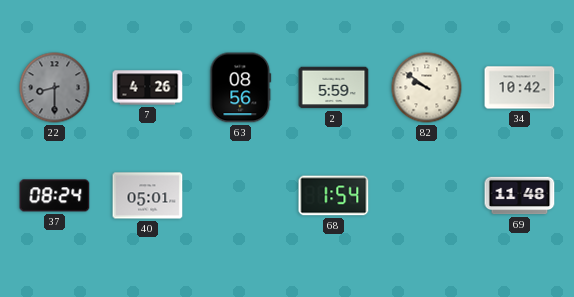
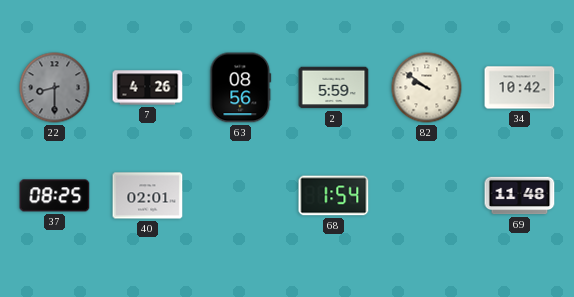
37: 08:24 -> 08:25
40: 05:01 -> 02:01
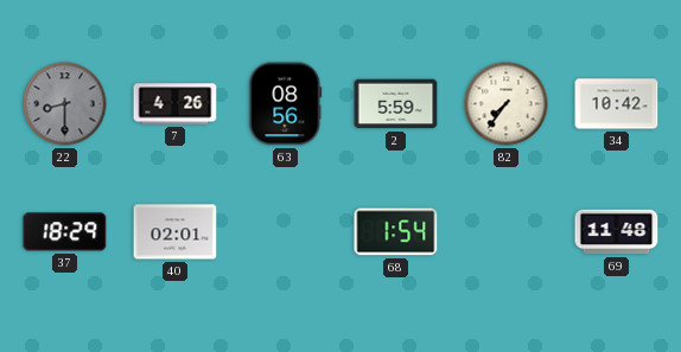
82: 9:51 -> 7:36
37: 08:25 -> 18:29
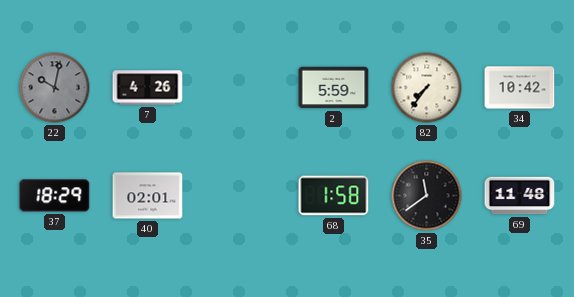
22: 8:30 -> 10:02
63: 08:56 -> none
68: 1:54 -> 1:58
35: none -> 11:39
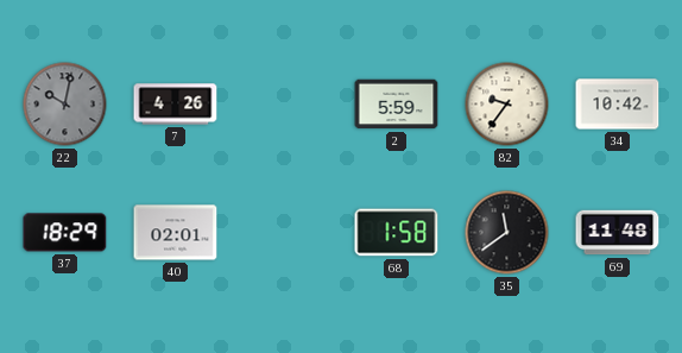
82: 7:36 -> 9:36
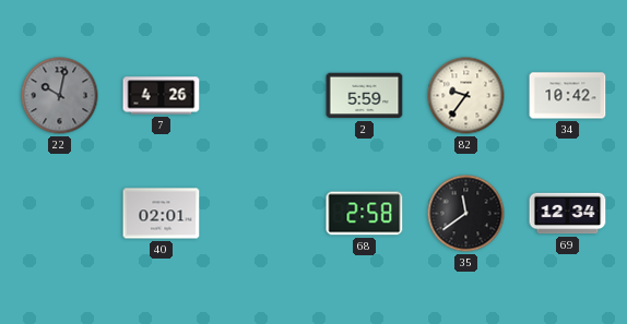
37: 18:29 -> none
68: 1:58 -> 2:58
69: 11:48 -> 12:34
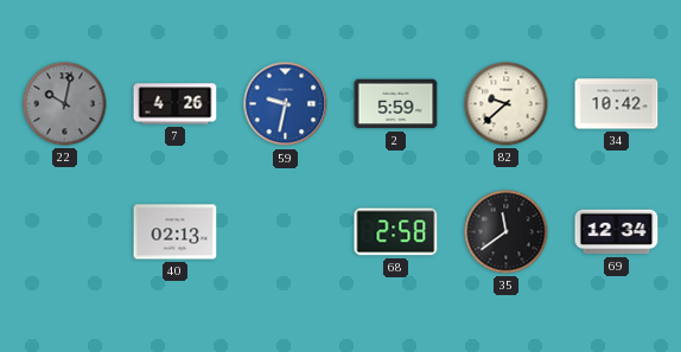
59: none -> 9:32
82: 9:36 -> 9:38
40: 02:01 -> 02:13
